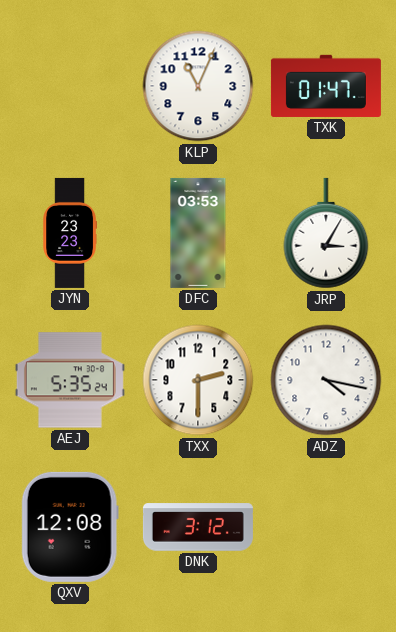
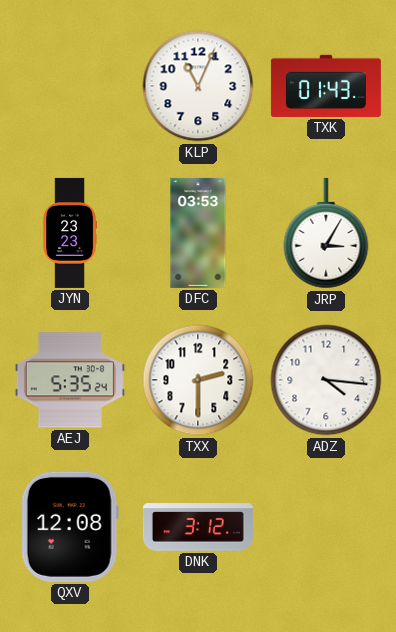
TXK: 01:47 -> 01:43
ADZ: 4:17 -> 4:16
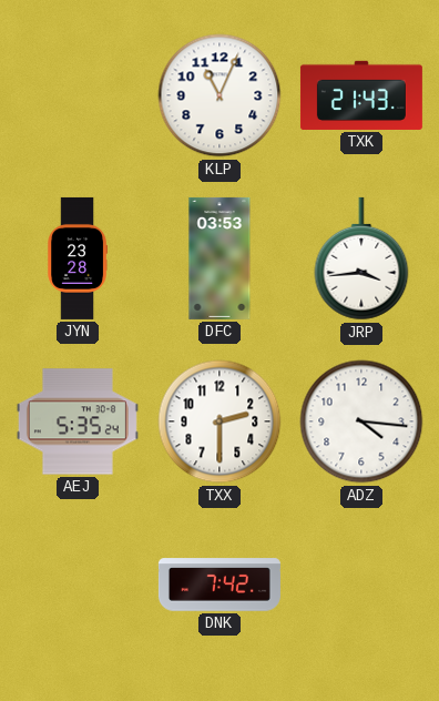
TXK: 01:43 -> 21:43
JYN: 23:23 -> 23:28
JRP: 3:05 -> 3:44
QXV: 12:08 -> none
DNK: 3:12 -> 7:42
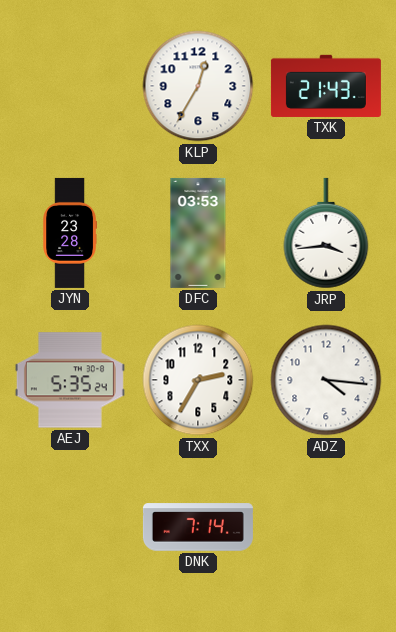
KLP: 11:04 -> 12:35
TXX: 2:30 -> 2:35
DNK: 7:42 -> 7:14
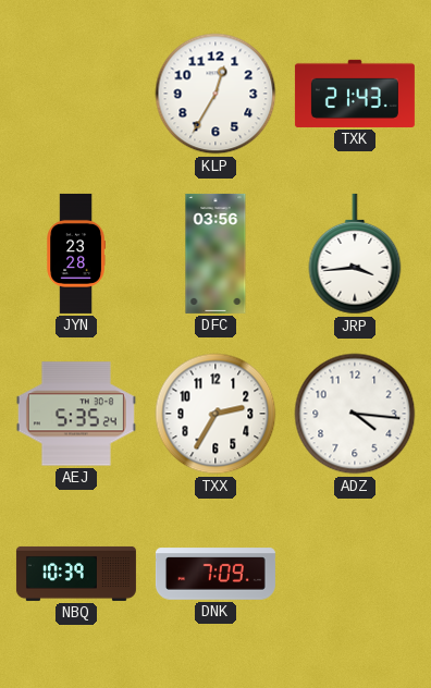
DFC: 03:53 -> 03:56
NBQ: none -> 10:39
DNK: 7:14 -> 7:09
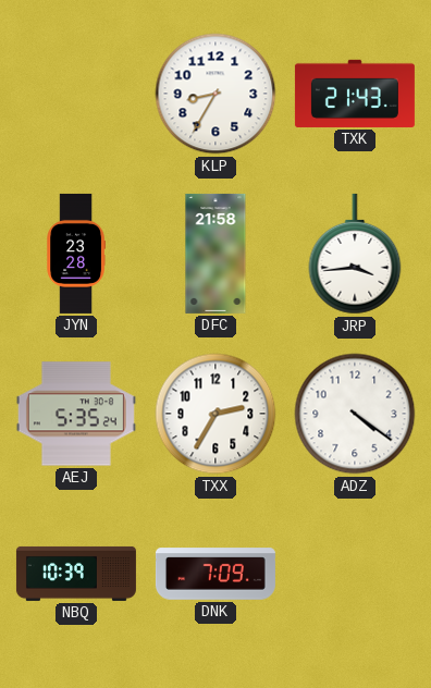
KLP: 12:35 -> 8:35
DFC: 03:56 -> 21:58
ADZ: 4:16 -> 4:21
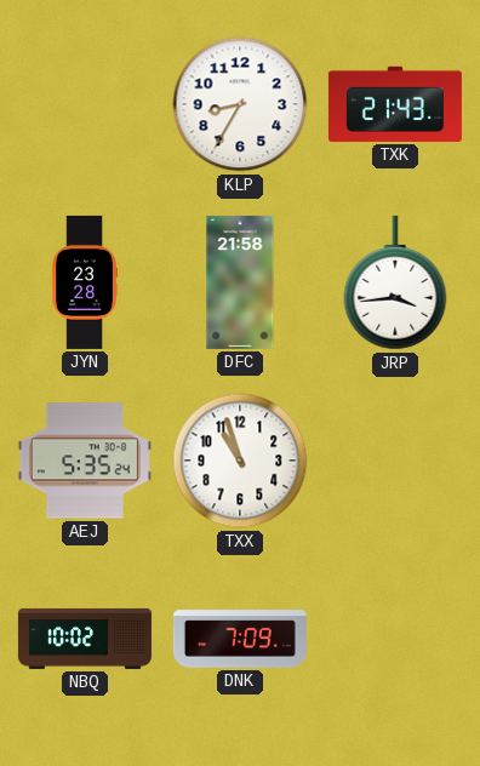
TXX: 2:35 -> 10:57
ADZ: 4:21 -> none
NBQ: 10:39 -> 10:02
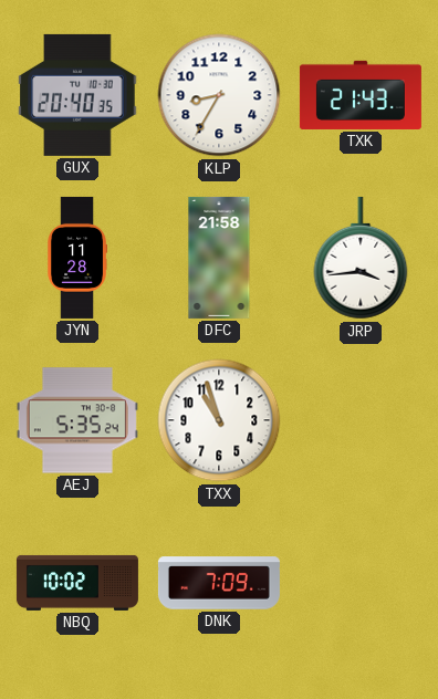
GUX: none -> 20:40
JYN: 23:28 -> 11:28
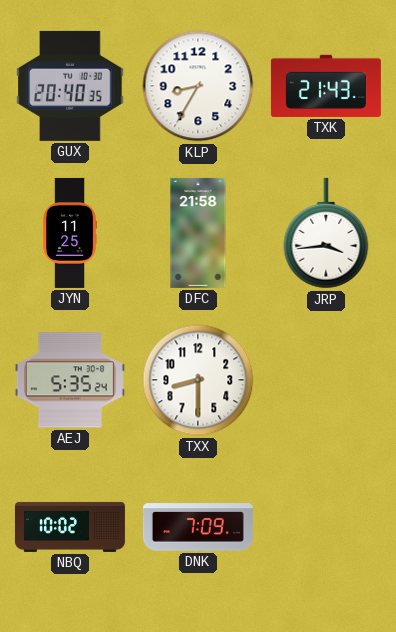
JYN: 11:28 -> 11:25
TXX: 10:57 -> 8:30
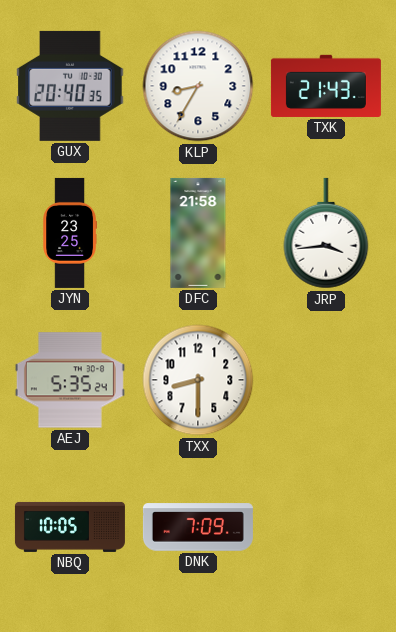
JYN: 11:25 -> 23:25
NBQ: 10:02 -> 10:05
